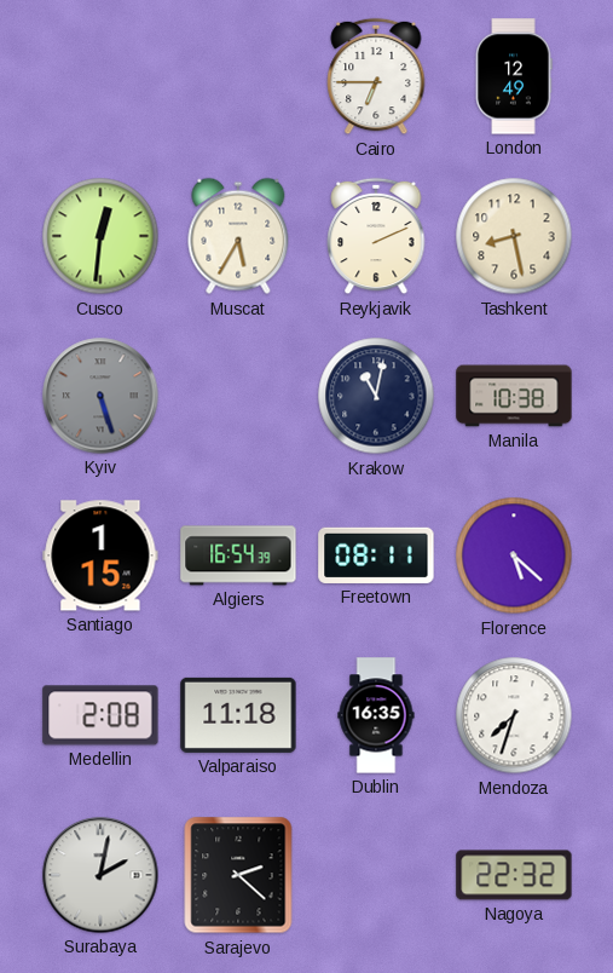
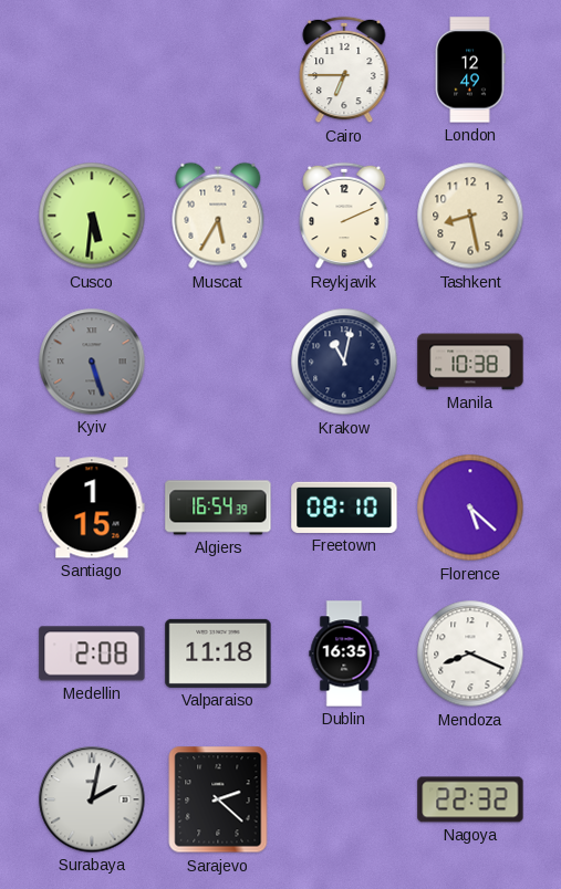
Cusco: 12:31 -> 5:31
Freetown: 08:11 -> 08:10
Mendoza: 7:33 -> 8:19
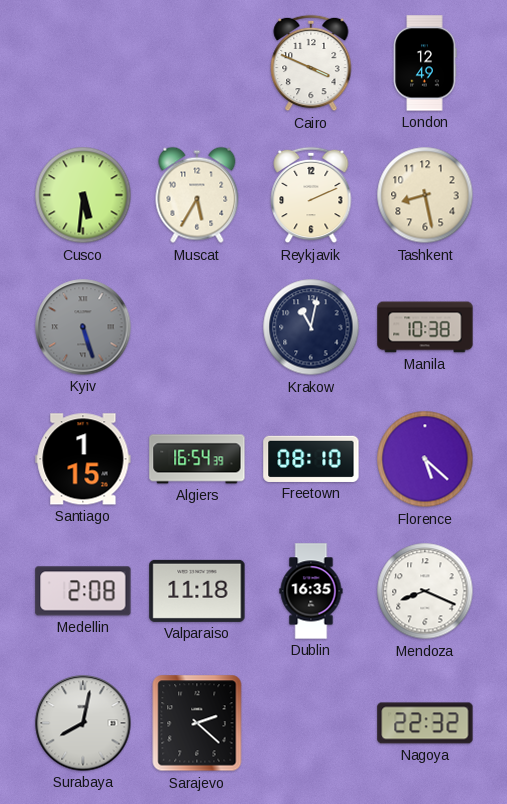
Cairo: 6:45 -> 3:49
Surabaya: 2:02 -> 8:02
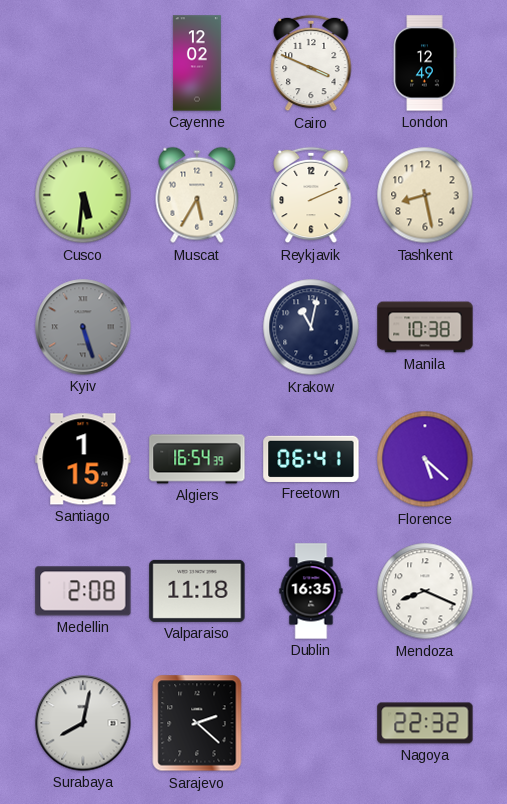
Cayenne: none -> 12:02
Freetown: 08:10 -> 06:41
